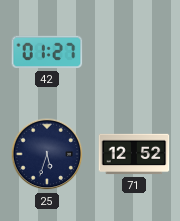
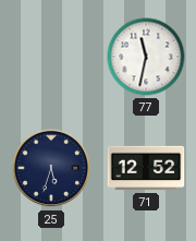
42: 01:27 -> none
77: none -> 11:32
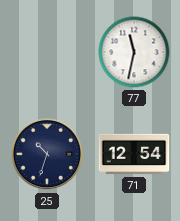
25: 5:33 -> 10:33
71: 12:52 -> 12:54
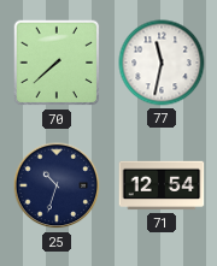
70: none -> 7:38
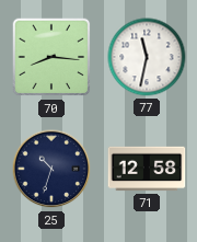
70: 7:38 -> 8:16
71: 12:54 -> 12:58
